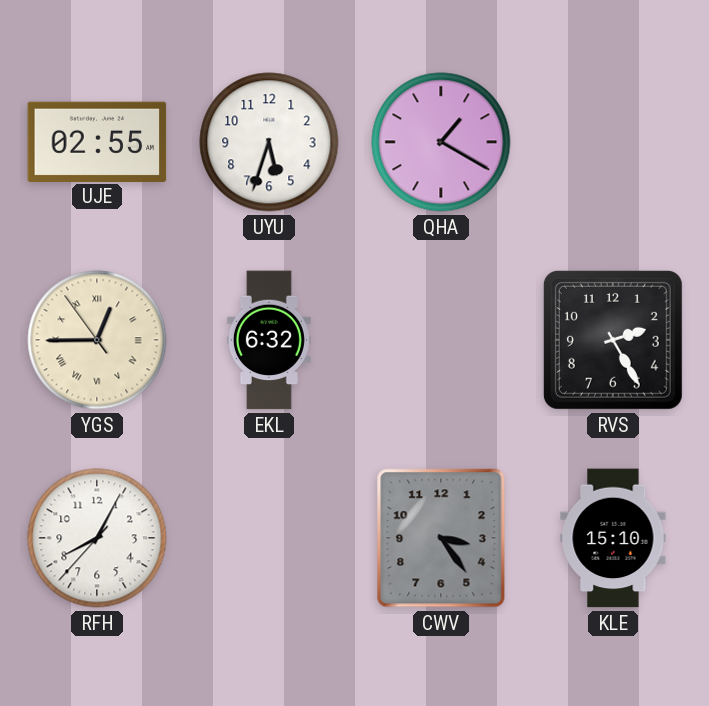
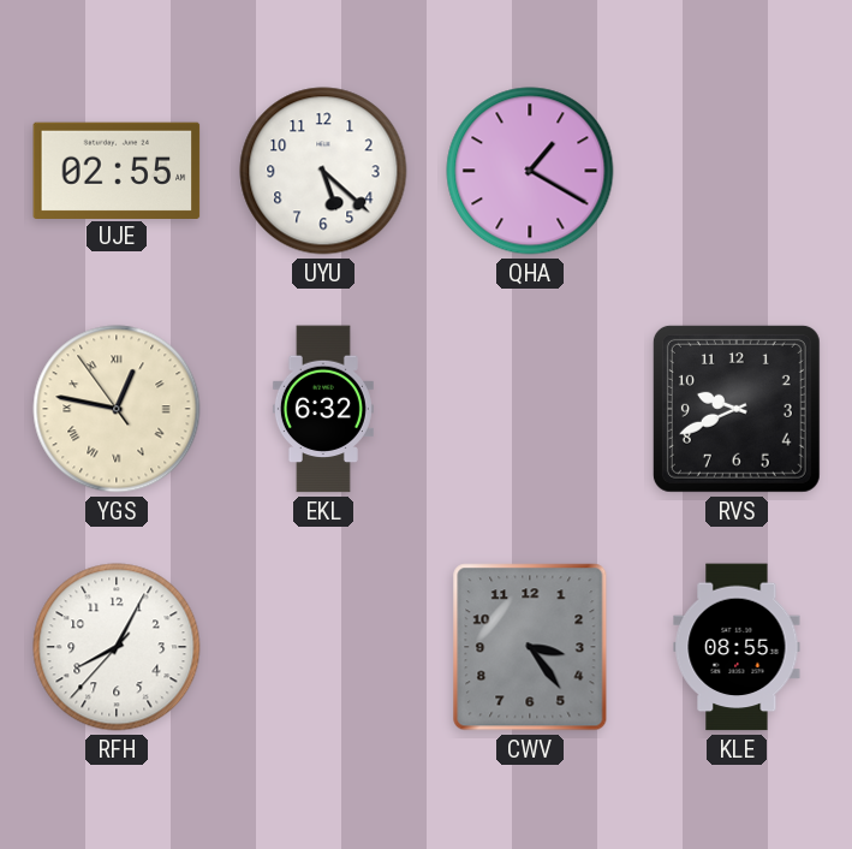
UYU: 5:33 -> 5:22
YGS: 12:44 -> 12:46
RVS: 2:25 -> 9:41
KLE: 15:10 -> 08:55
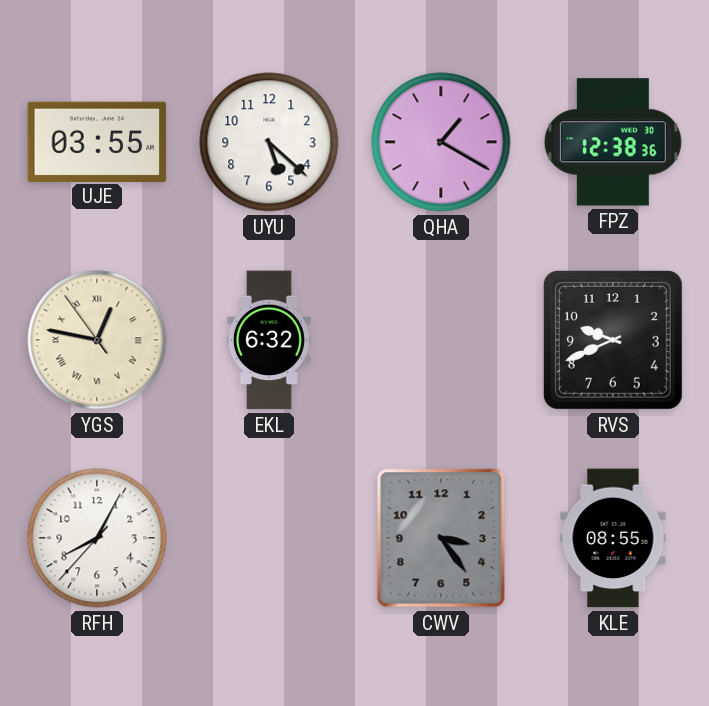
UJE: 02:55 -> 03:55
FPZ: none -> 12:38
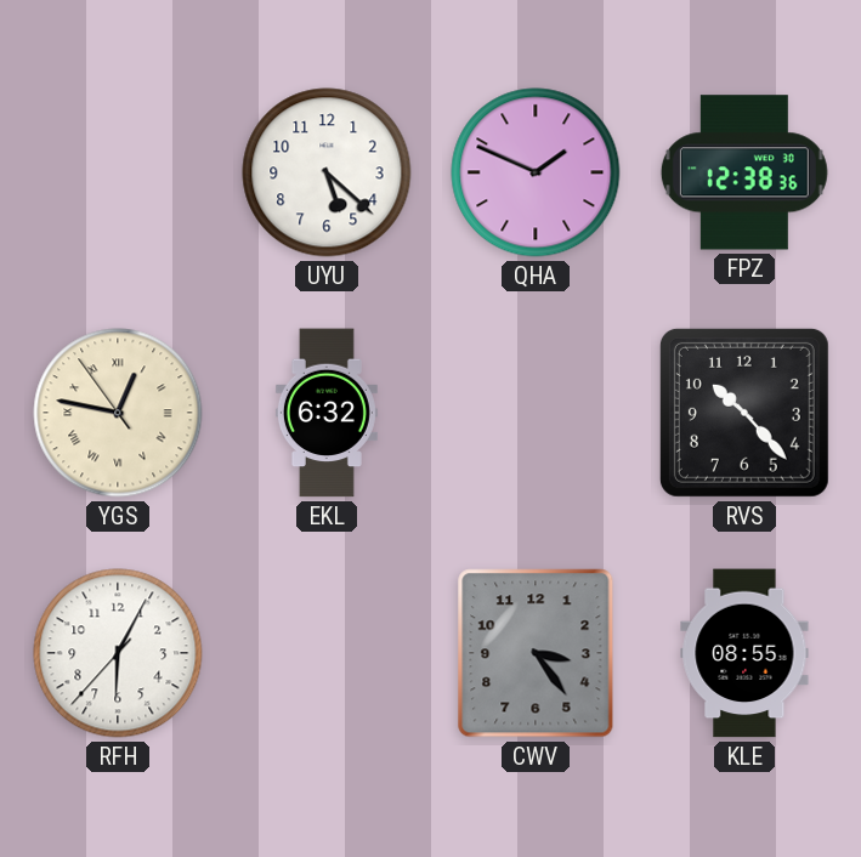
UJE: 03:55 -> none
QHA: 1:20 -> 1:49
RVS: 9:41 -> 10:23
RFH: 8:04 -> 6:04
